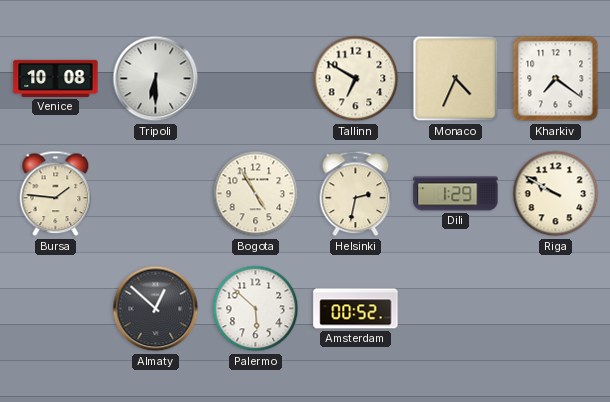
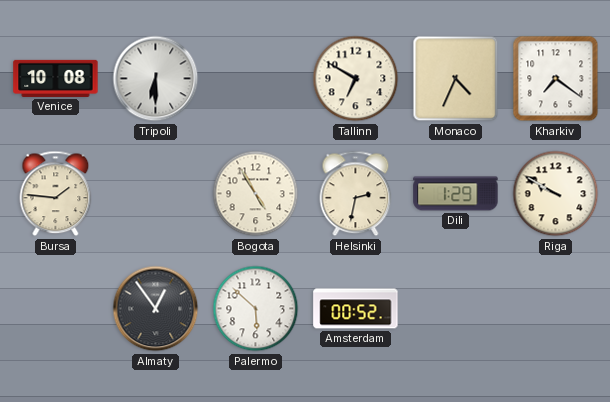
Almaty: 12:52 -> 12:54
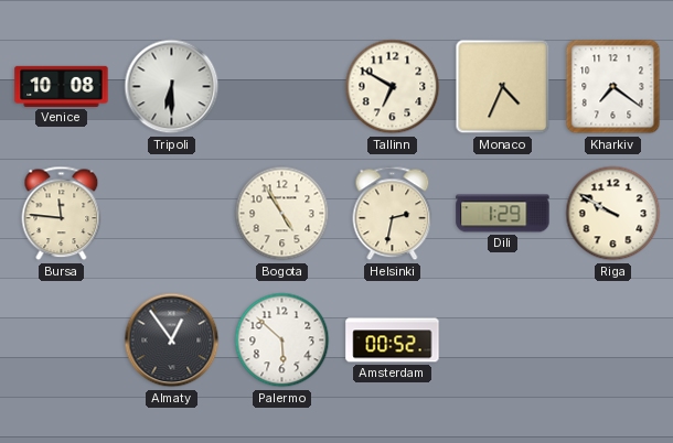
Bursa: 1:46 -> 11:46
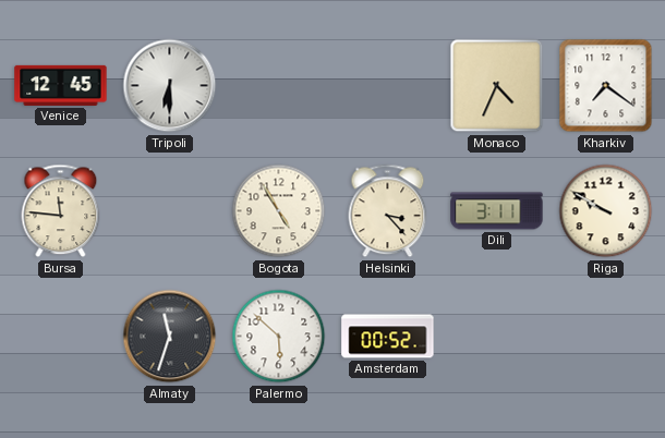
Venice: 10:08 -> 12:45
Tallinn: 6:50 -> none
Helsinki: 2:32 -> 3:23
Dili: 1:29 -> 3:11
Almaty: 12:54 -> 11:33
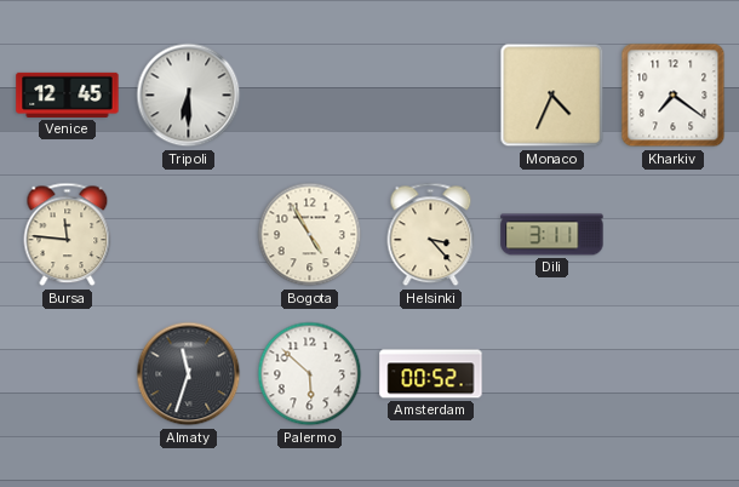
Riga: 9:50 -> none
